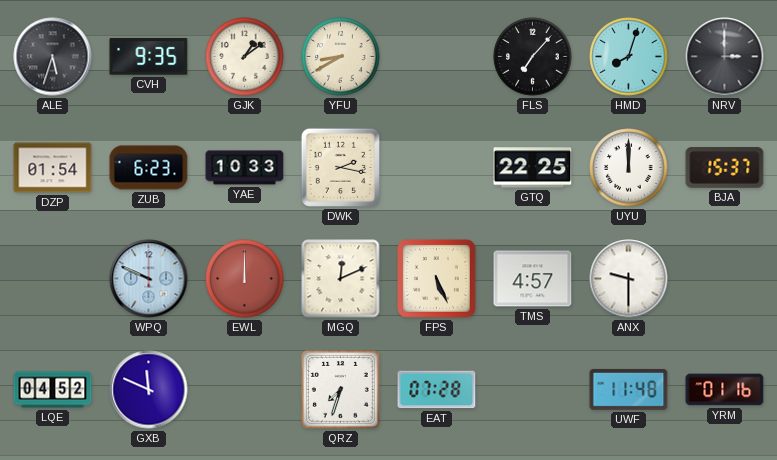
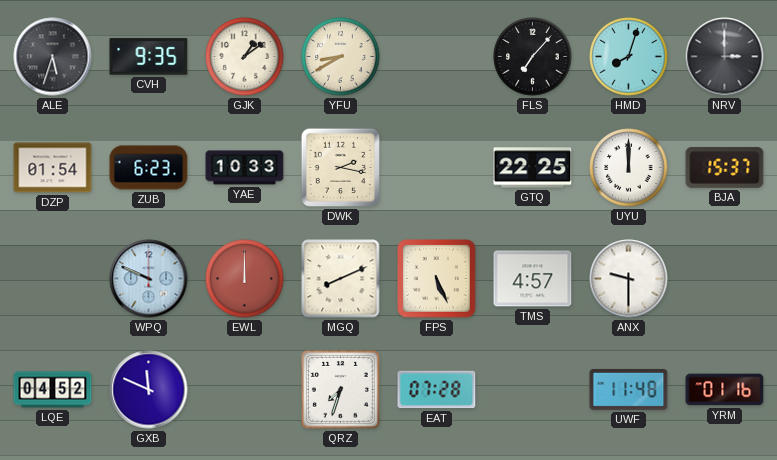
MGQ: 12:11 -> 8:11
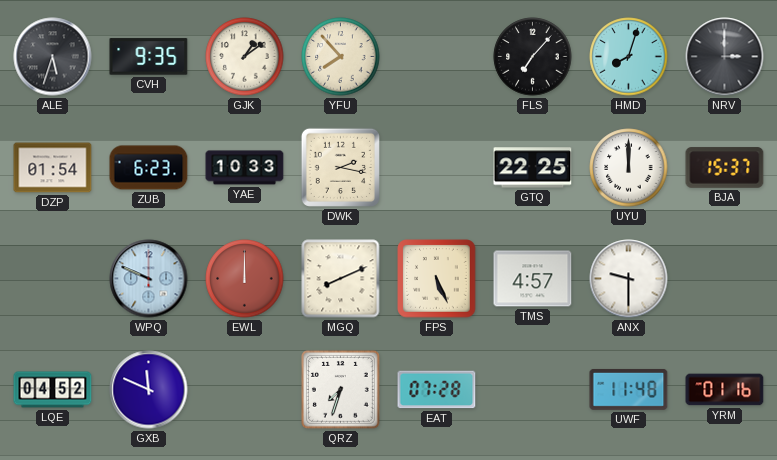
YFU: 8:40 -> 7:53
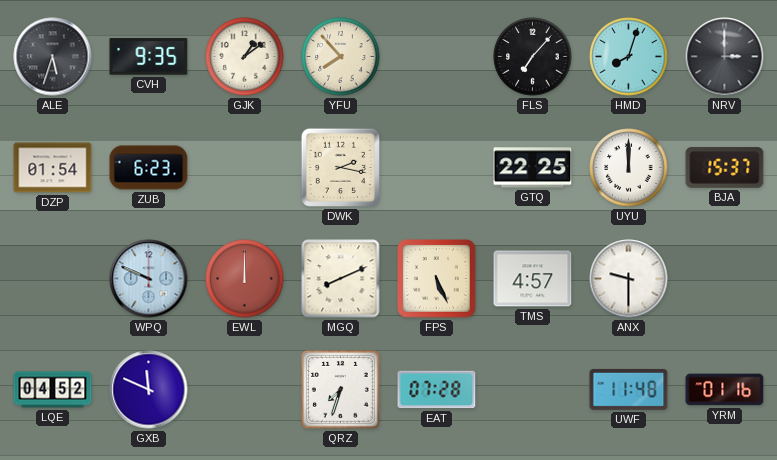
YAE: 10:33 -> none
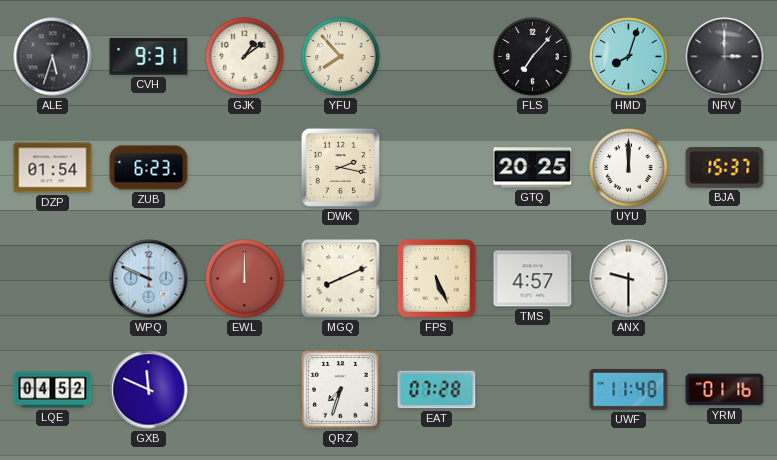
CVH: 9:35 -> 9:31
GTQ: 22:25 -> 20:25
